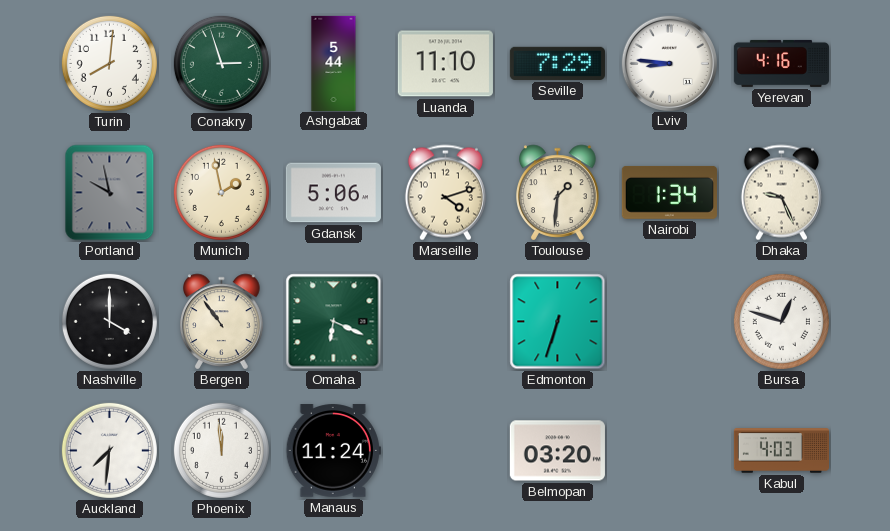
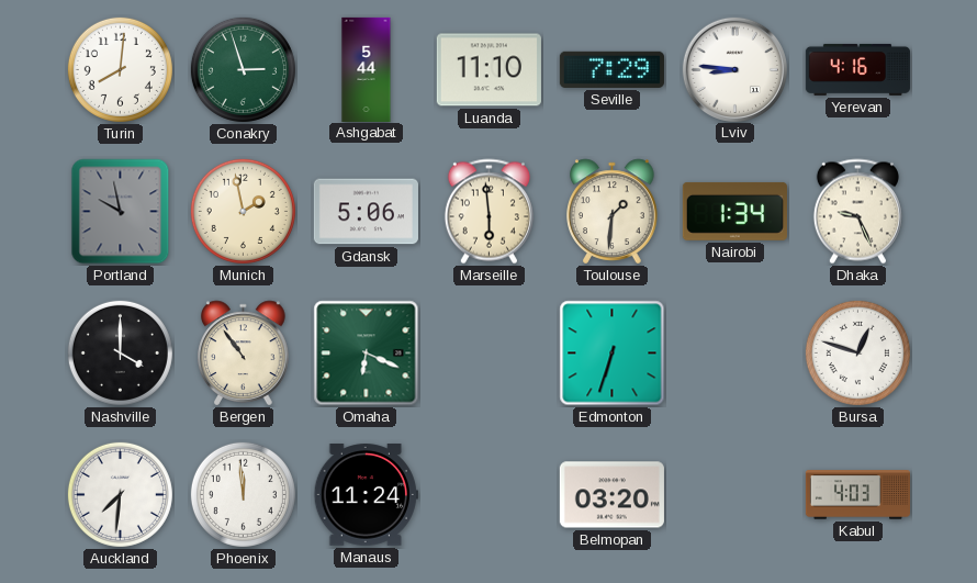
Marseille: 4:12 -> 5:59
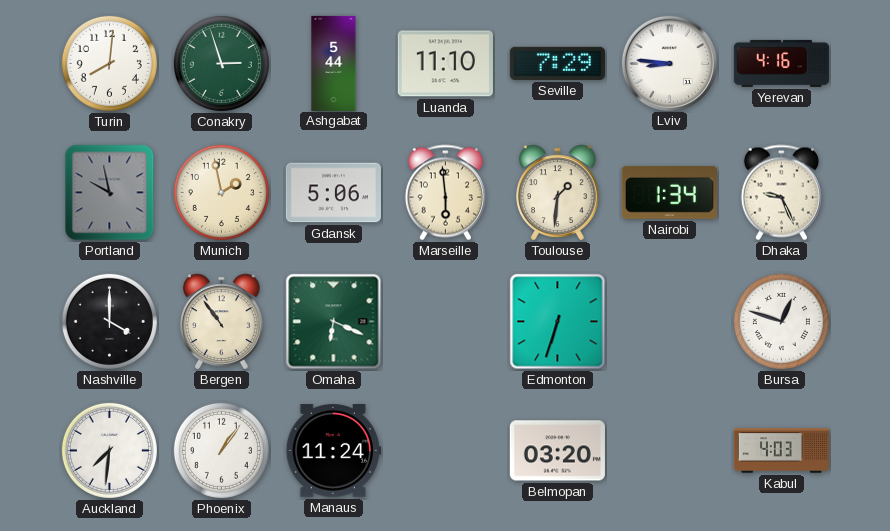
Phoenix: 11:59 -> 1:06
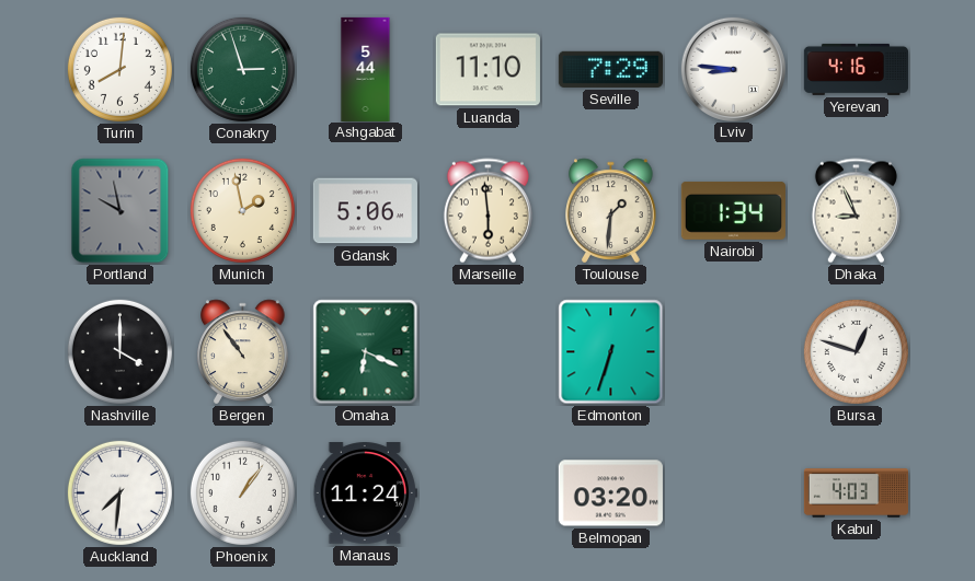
Dhaka: 9:26 -> 8:56
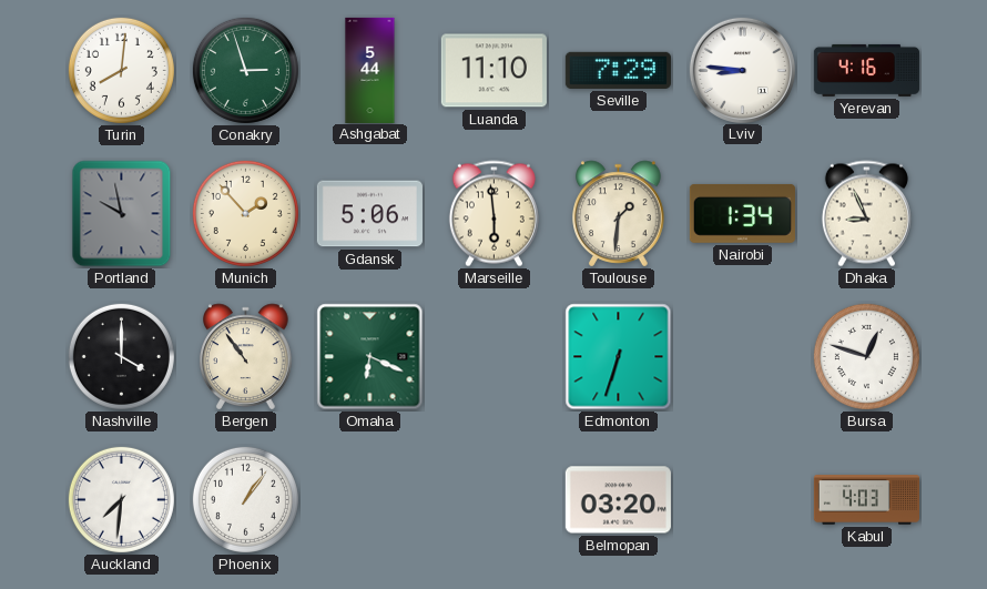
Munich: 1:58 -> 1:53
Manaus: 11:24 -> none
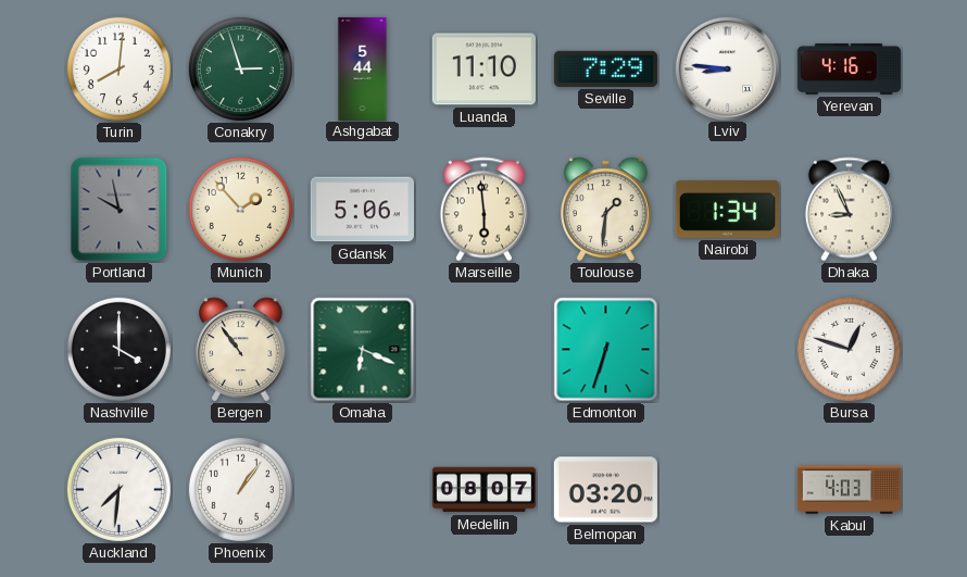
Medellin: none -> 08:07
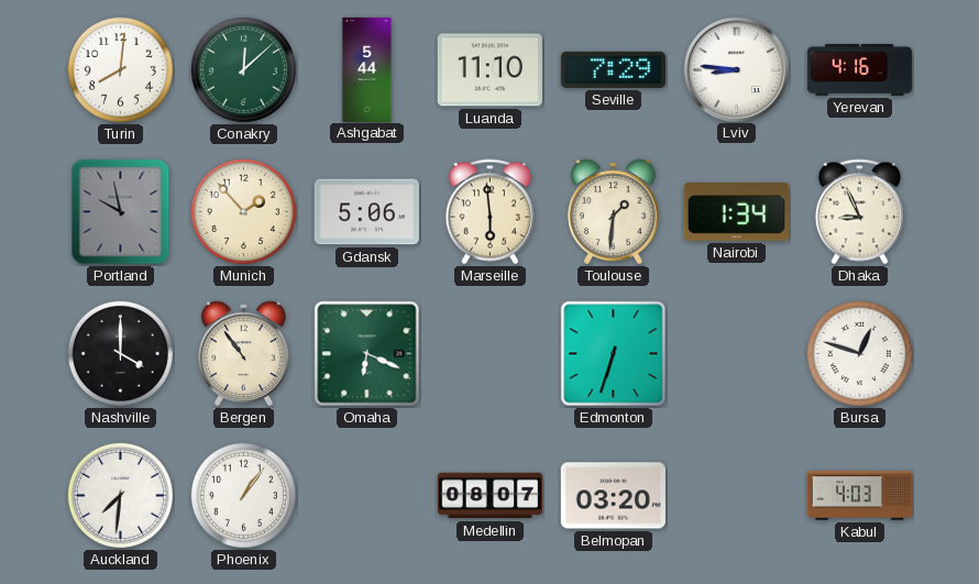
Conakry: 2:57 -> 12:08
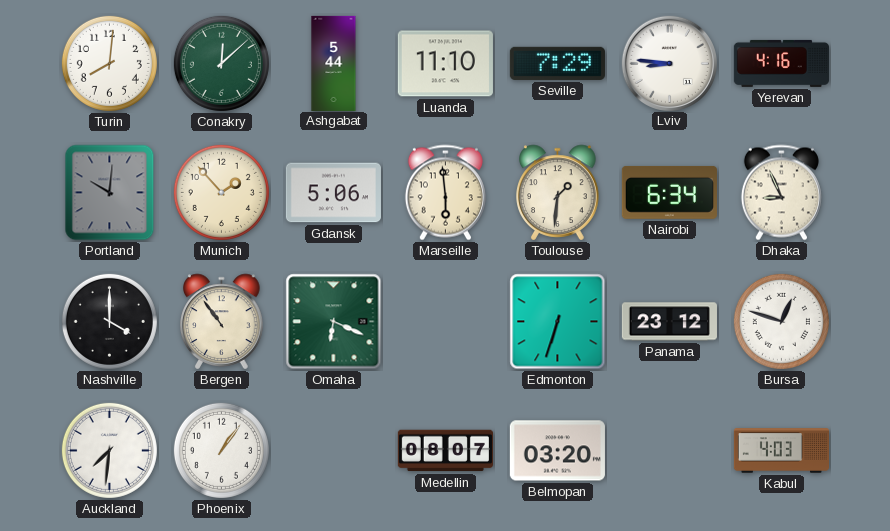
Portland: 9:58 -> 10:01
Nairobi: 1:34 -> 6:34
Panama: none -> 23:12
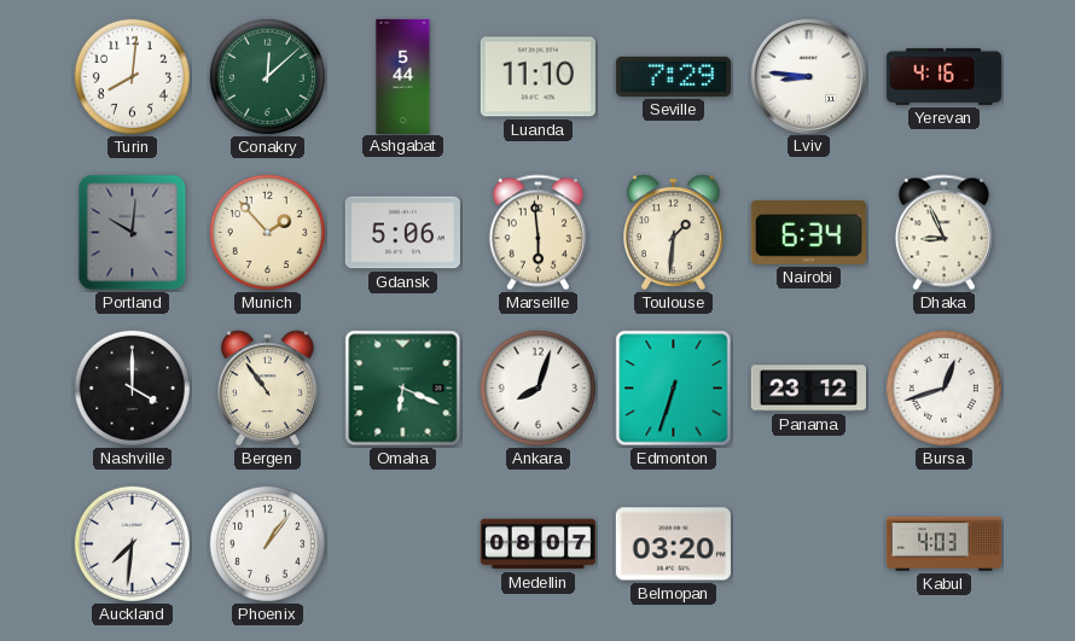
Ankara: none -> 8:03
Bursa: 12:48 -> 12:42
